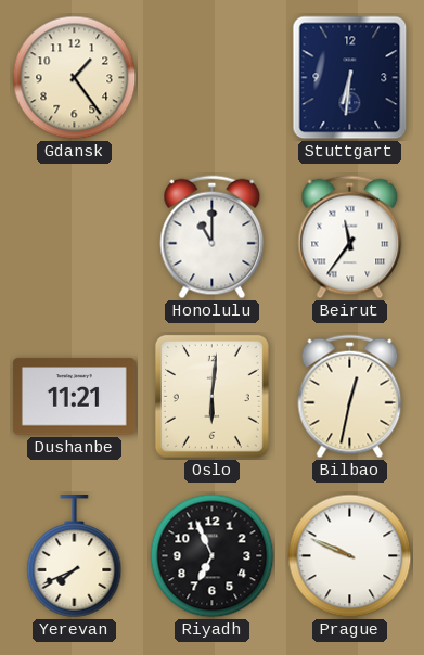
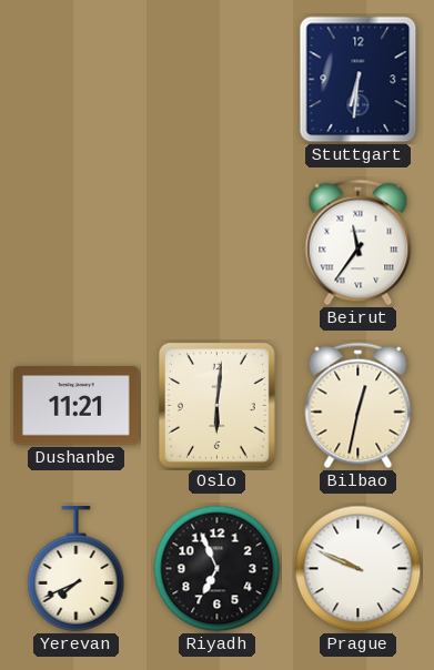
Gdansk: 1:24 -> none
Honolulu: 11:00 -> none
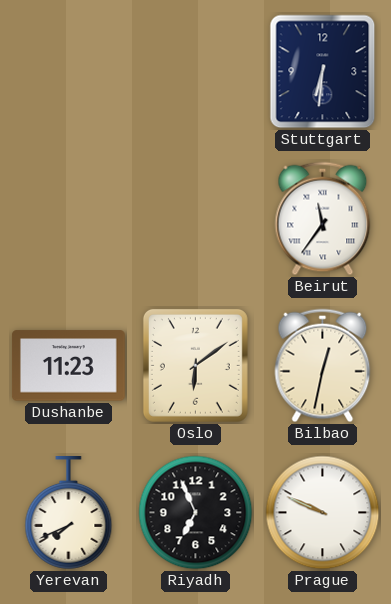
Dushanbe: 11:21 -> 11:23
Oslo: 6:01 -> 6:09
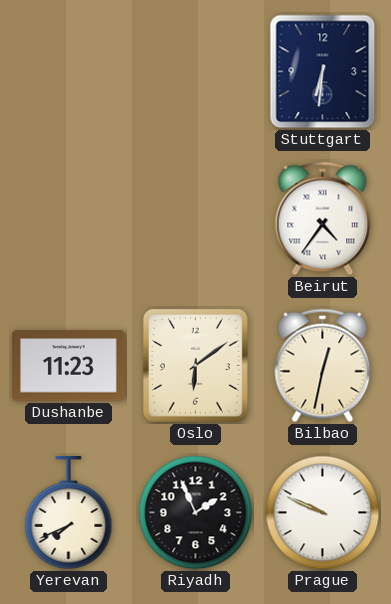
Beirut: 11:36 -> 4:36
Riyadh: 6:56 -> 1:56
